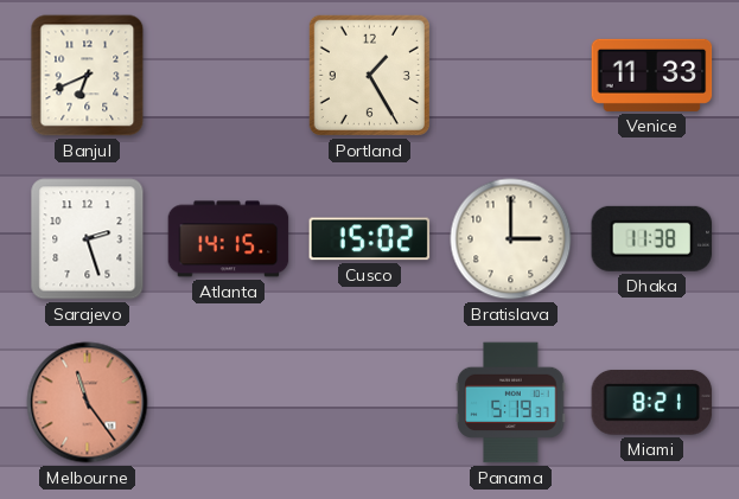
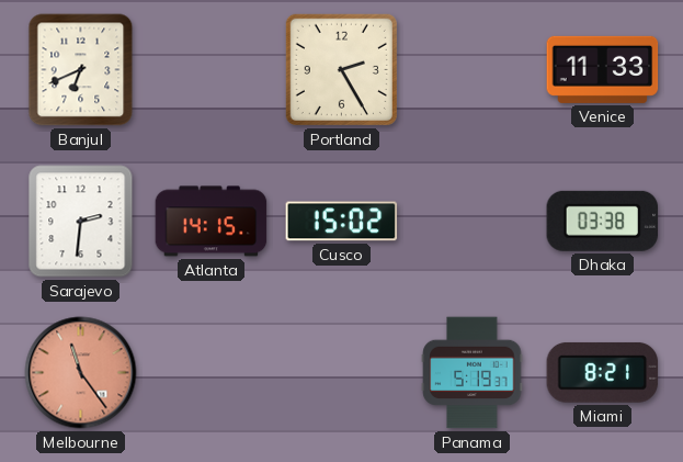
Portland: 1:25 -> 2:25
Sarajevo: 2:27 -> 2:31
Bratislava: 3:00 -> none
Dhaka: 11:38 -> 03:38
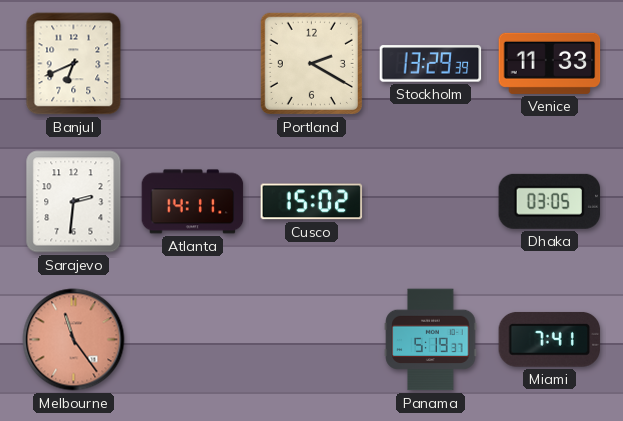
Portland: 2:25 -> 2:20
Stockholm: none -> 13:29
Atlanta: 14:15 -> 14:11
Dhaka: 03:38 -> 03:05
Miami: 8:21 -> 7:41
